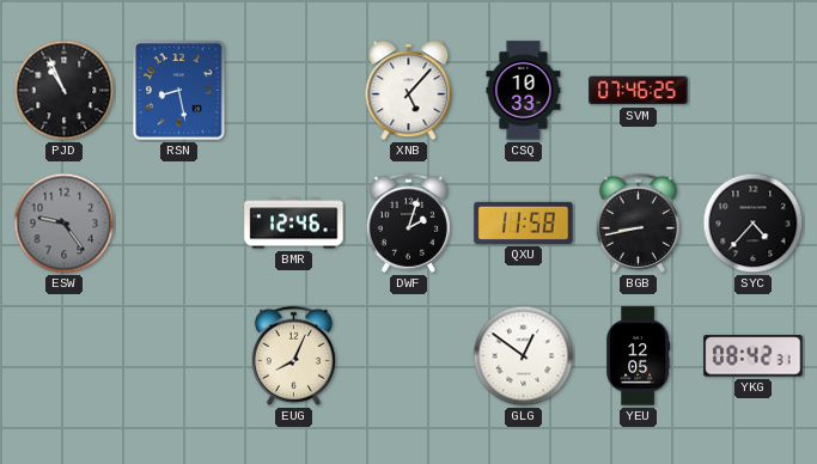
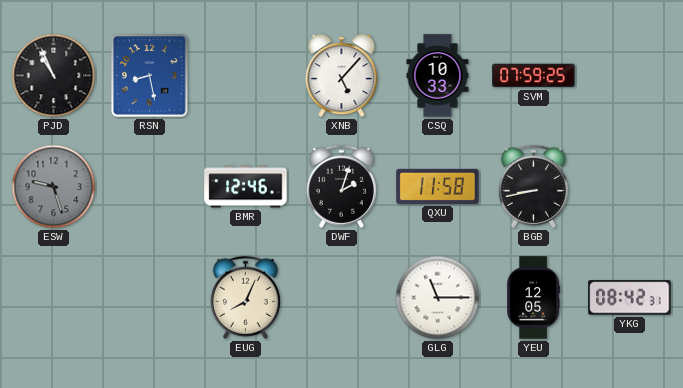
SVM: 07:46 -> 07:59
ESW: 9:24 -> 9:27
SYC: 4:37 -> none
GLG: 12:51 -> 11:15
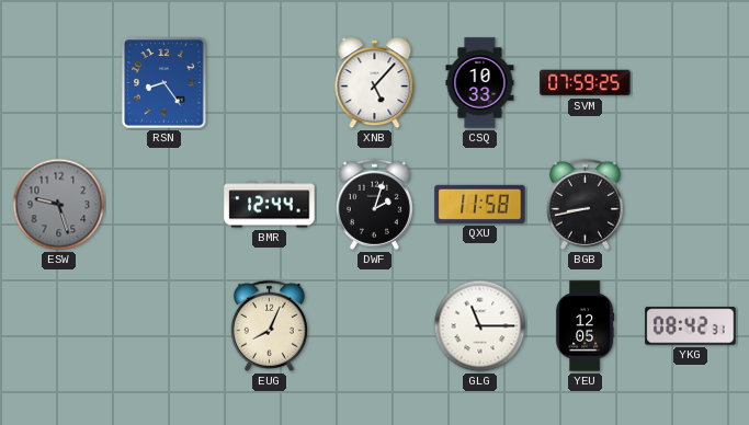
PJD: 10:56 -> none
RSN: 8:28 -> 8:24
BMR: 12:46 -> 12:44
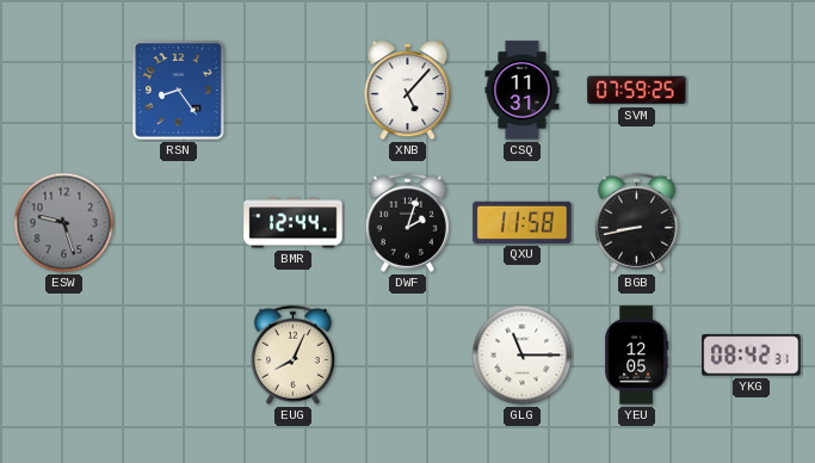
CSQ: 10:33 -> 11:31
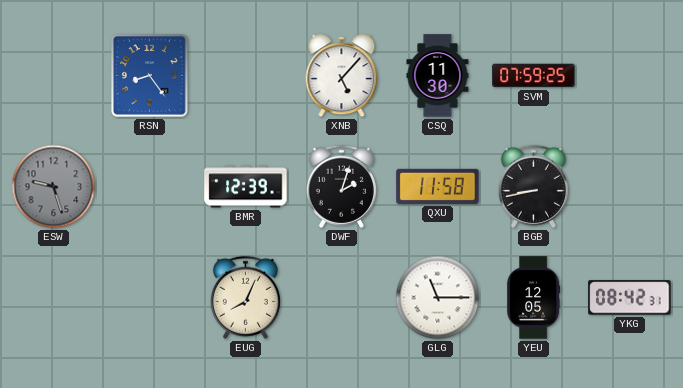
CSQ: 11:31 -> 11:30
BMR: 12:44 -> 12:39
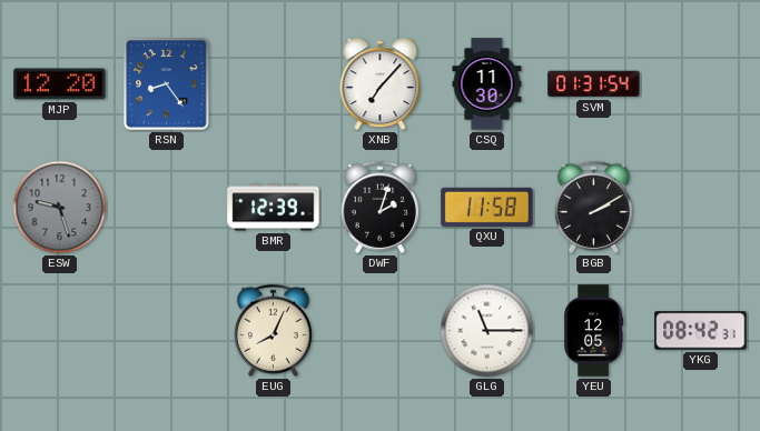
MJP: none -> 12:20
XNB: 5:07 -> 7:07
SVM: 07:59 -> 01:31
BGB: 8:43 -> 2:10
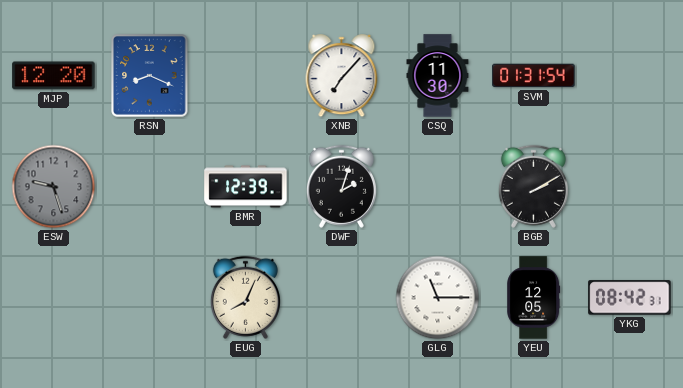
RSN: 8:24 -> 8:19
QXU: 11:58 -> none
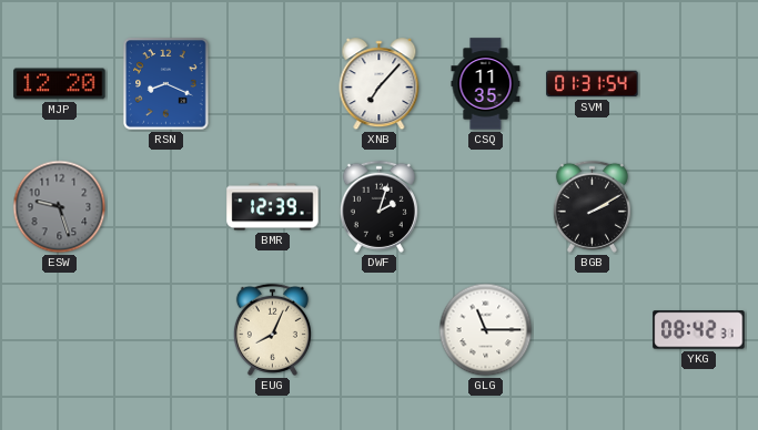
CSQ: 11:30 -> 11:35
YEU: 12:05 -> none
